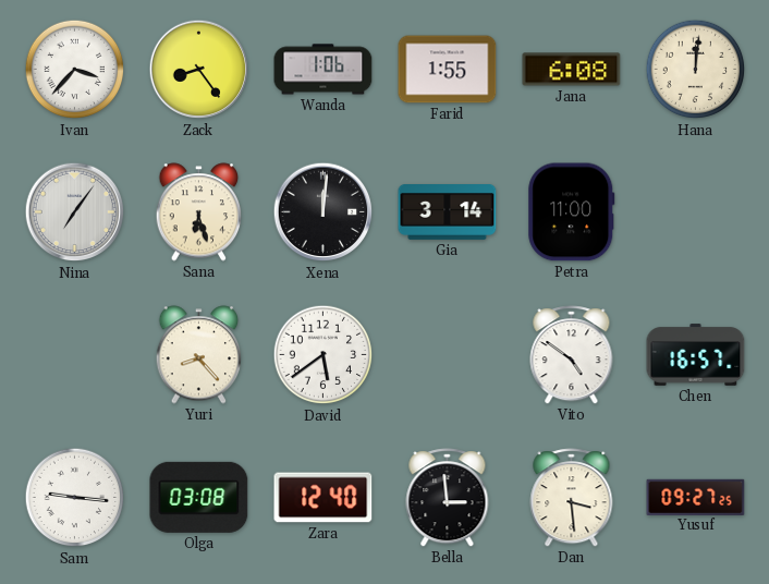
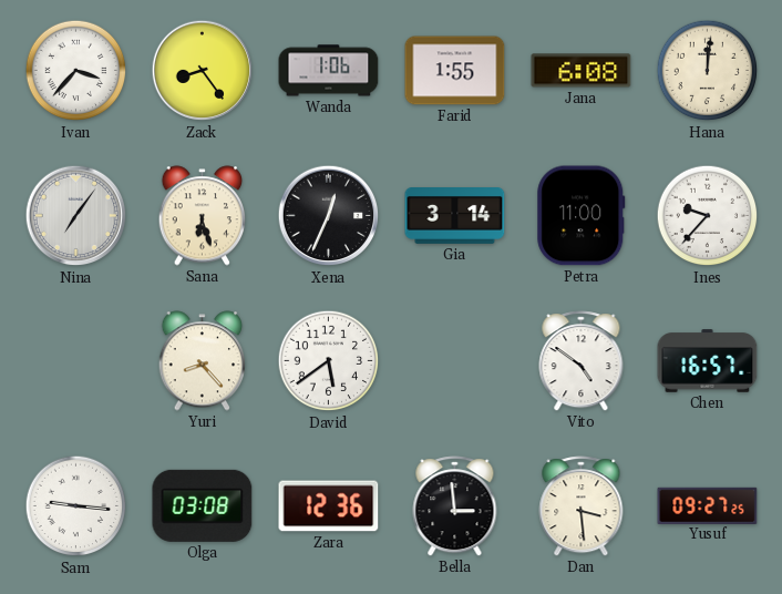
Xena: 12:01 -> 12:34
Ines: none -> 9:37
Zara: 12:40 -> 12:36
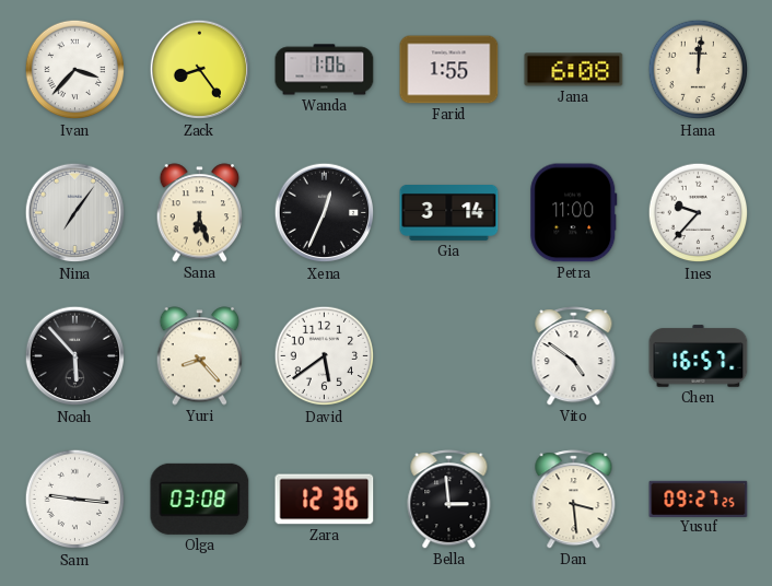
Noah: none -> 5:53
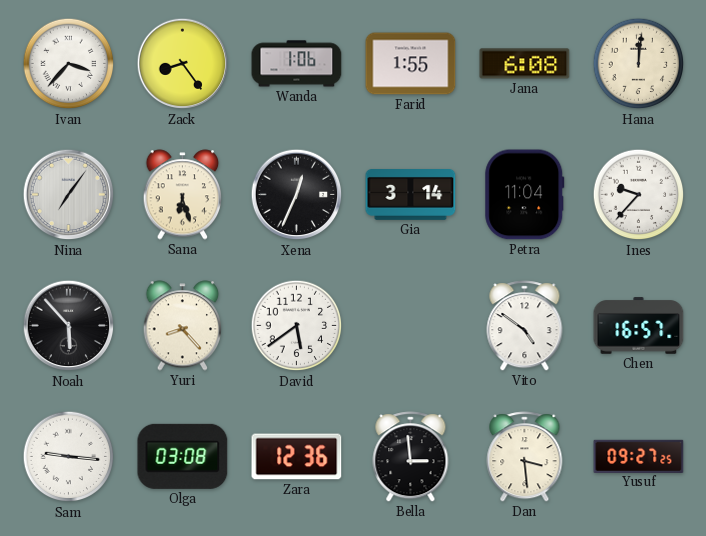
Petra: 11:00 -> 11:04
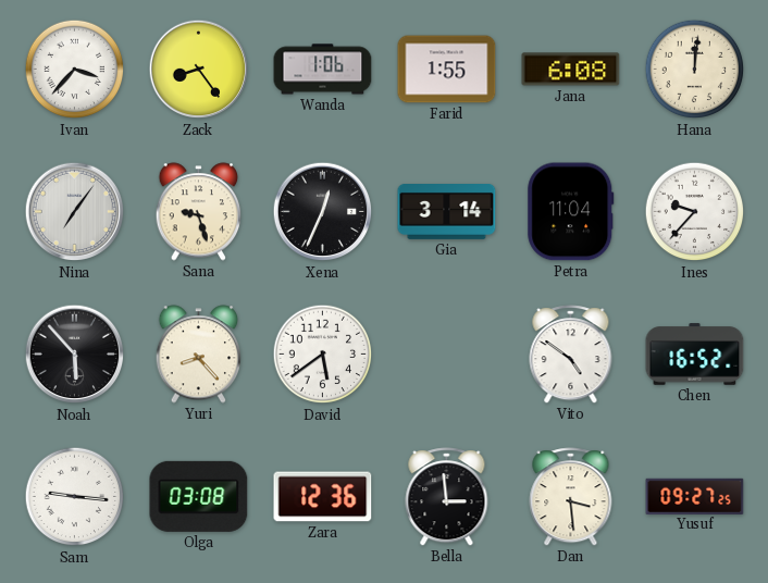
Sana: 6:27 -> 9:27
Chen: 16:57 -> 16:52
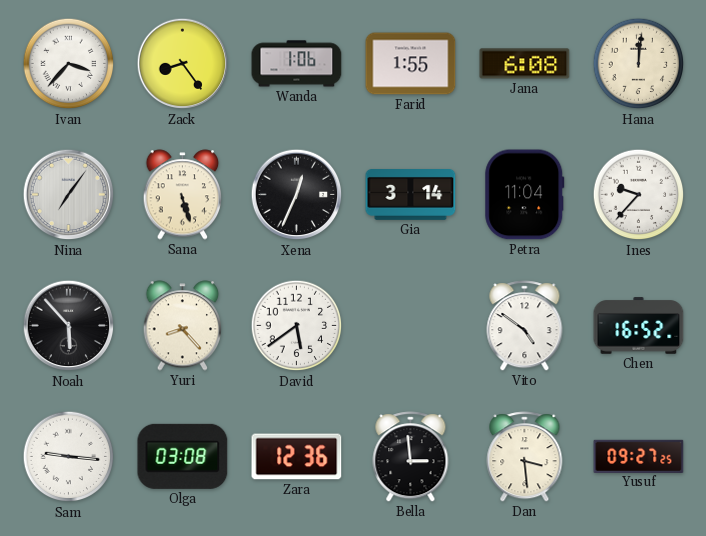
Sana: 9:27 -> 5:27
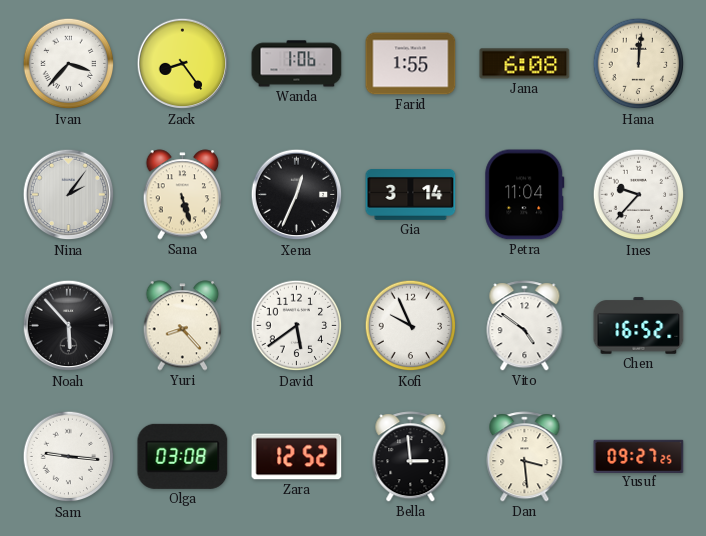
Nina: 7:06 -> 2:06
Kofi: none -> 9:56
Zara: 12:36 -> 12:52
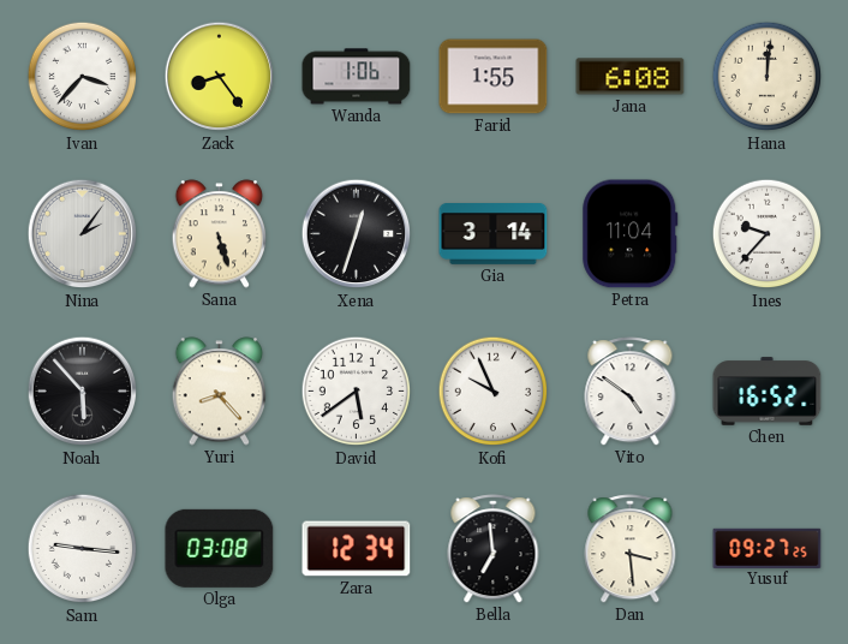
Xena: 12:34 -> 12:33
Zara: 12:52 -> 12:34
Bella: 2:59 -> 6:59
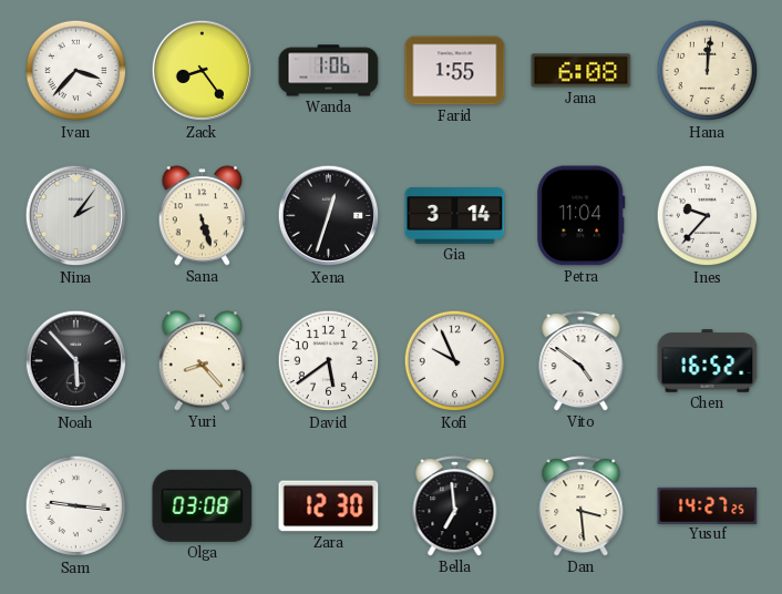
Zara: 12:34 -> 12:30
Yusuf: 09:27 -> 14:27
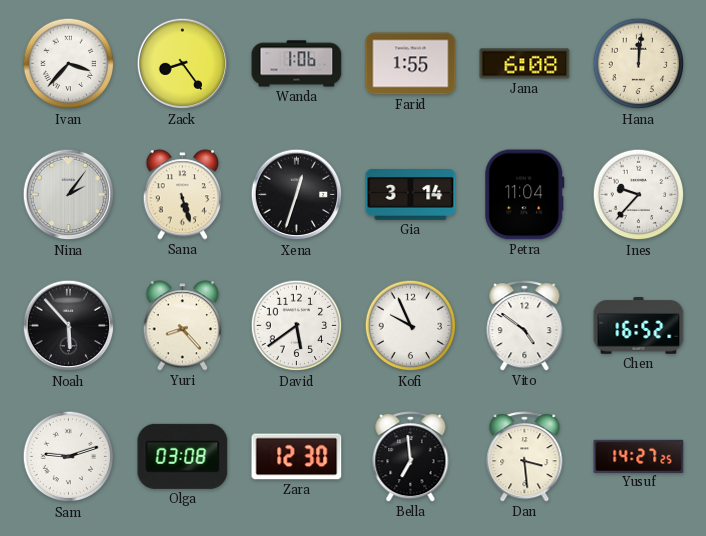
Sam: 9:16 -> 9:12
